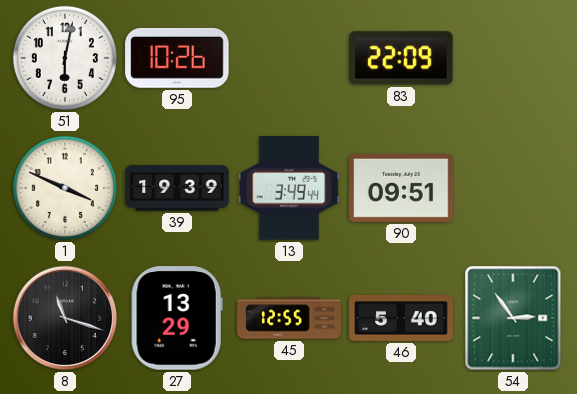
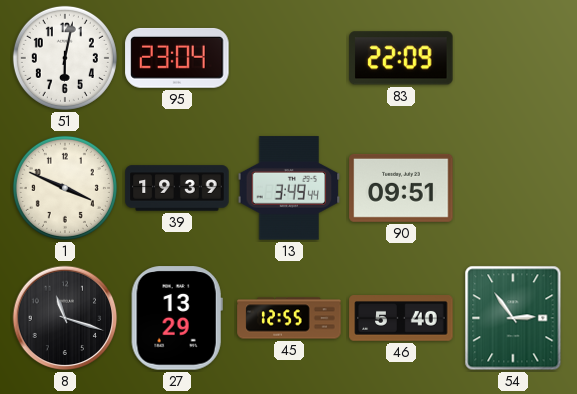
95: 10:26 -> 23:04
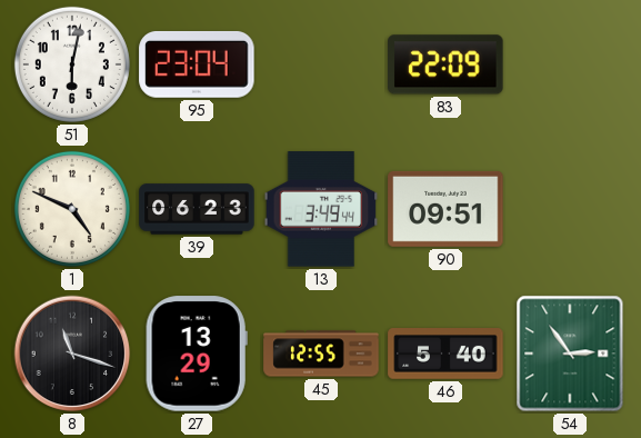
1: 3:49 -> 4:49
39: 19:39 -> 06:23
